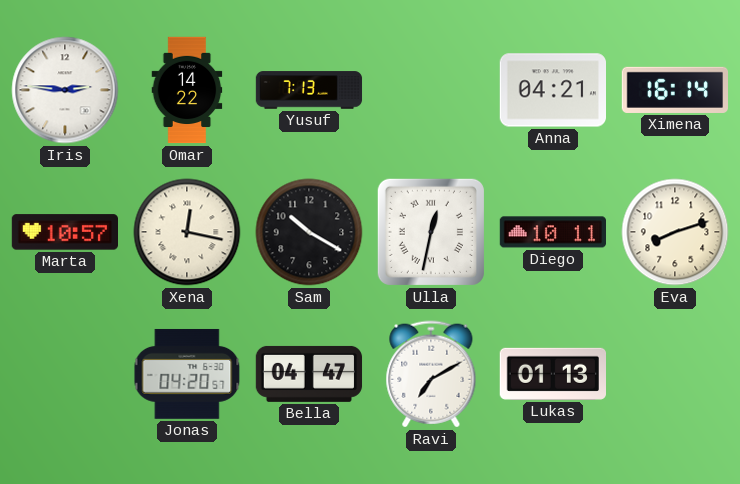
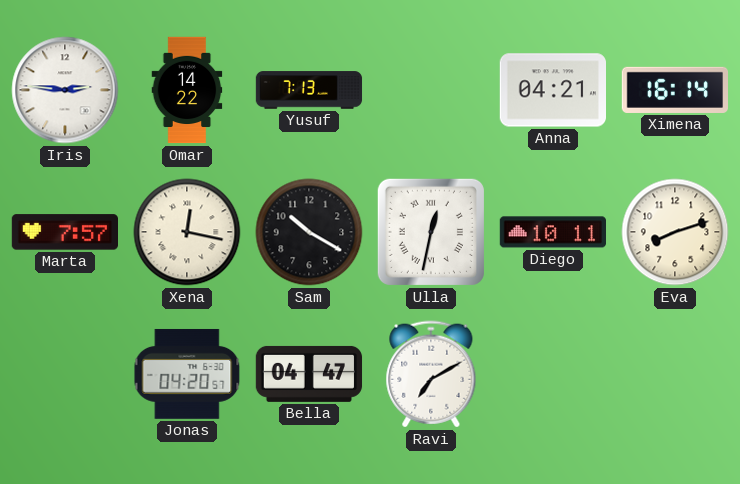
Marta: 10:57 -> 7:57
Lukas: 01:13 -> none
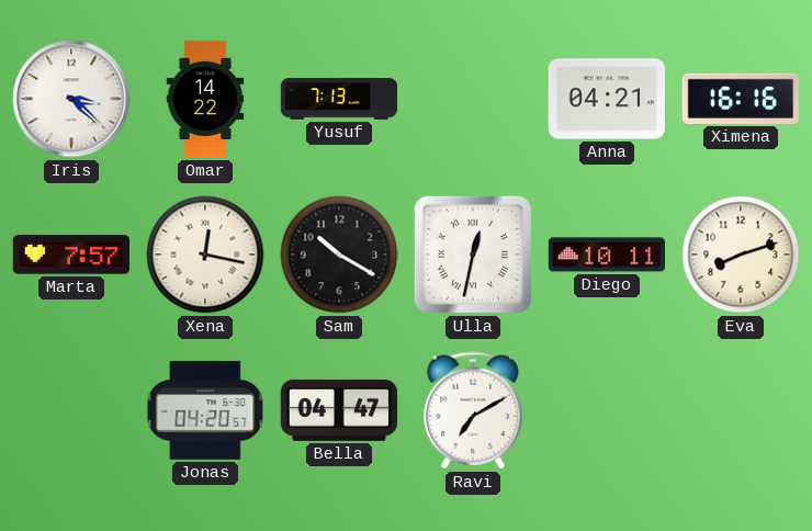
Iris: 2:46 -> 3:22
Ximena: 16:14 -> 16:16
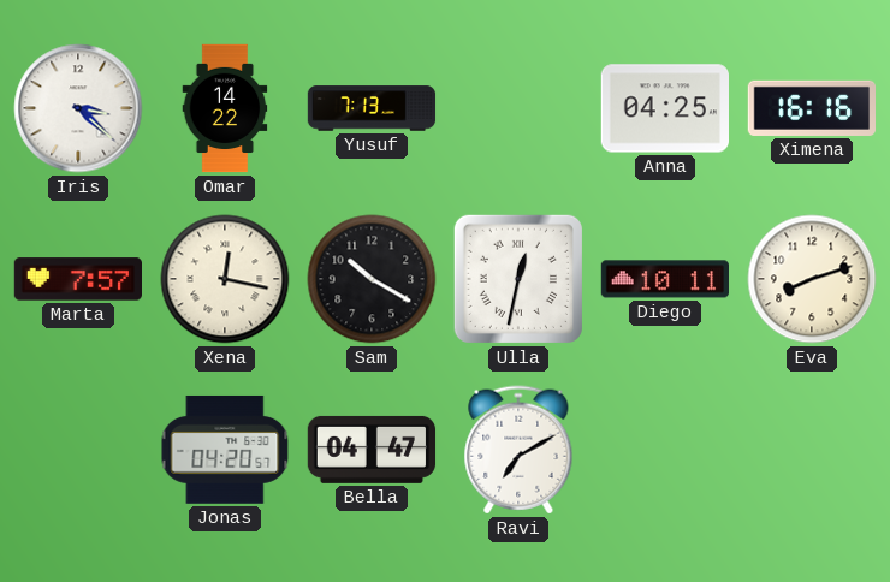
Anna: 04:21 -> 04:25
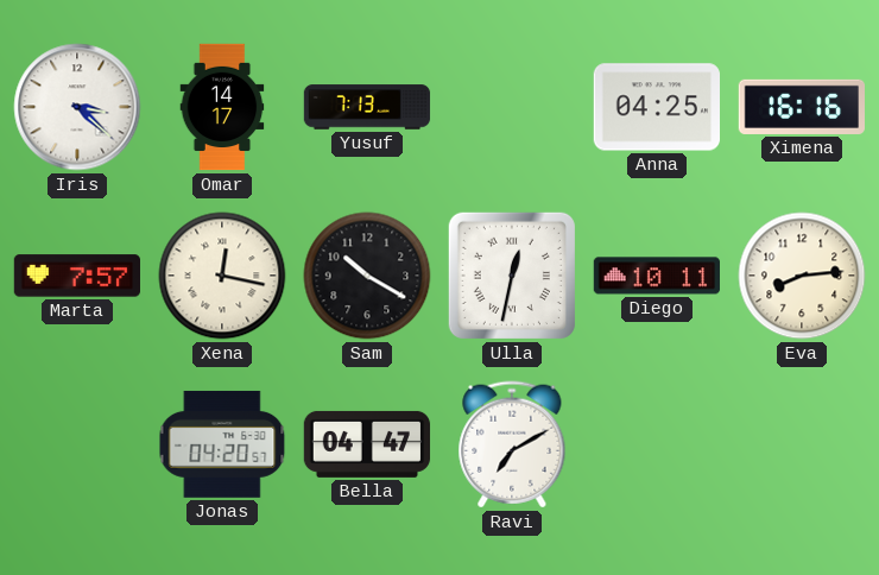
Omar: 14:22 -> 14:17
Eva: 8:12 -> 8:14
